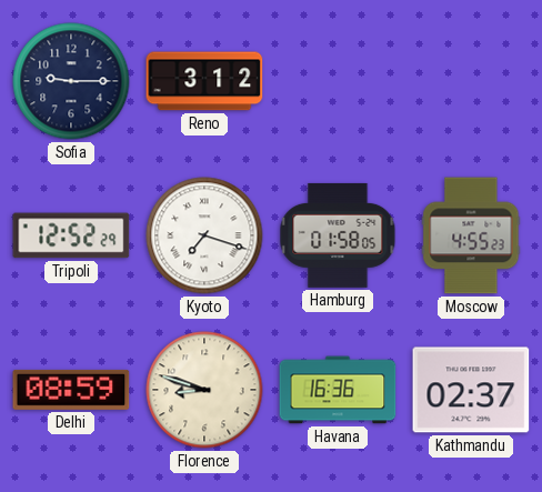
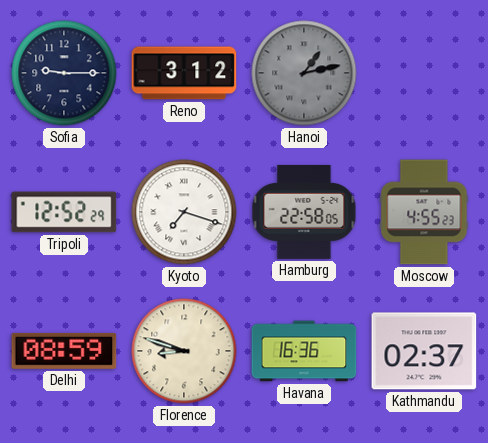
Hanoi: none -> 1:13
Hamburg: 01:58 -> 22:58
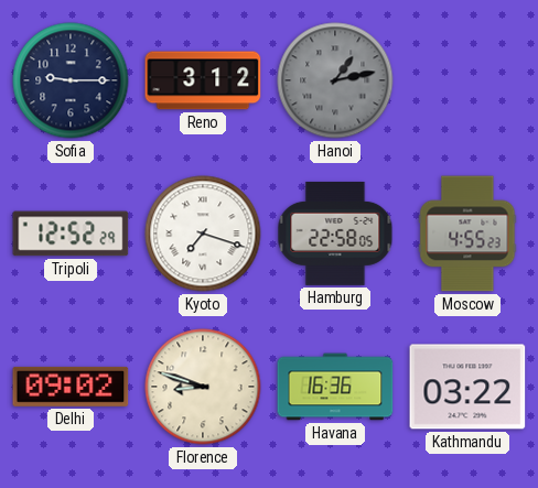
Delhi: 08:59 -> 09:02
Kathmandu: 02:37 -> 03:22
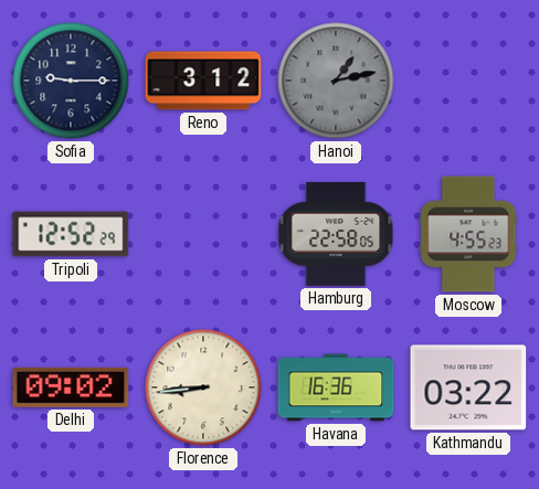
Kyoto: 7:18 -> none
Florence: 8:48 -> 8:44
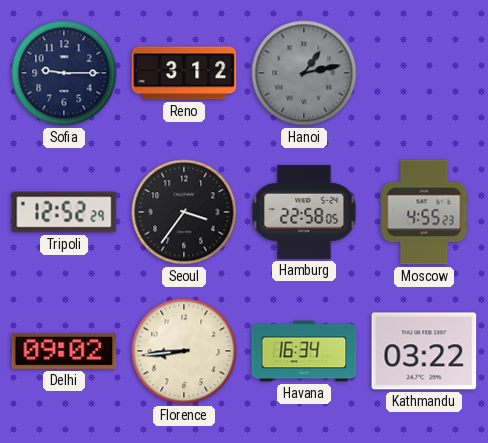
Seoul: none -> 3:36
Havana: 16:36 -> 16:34
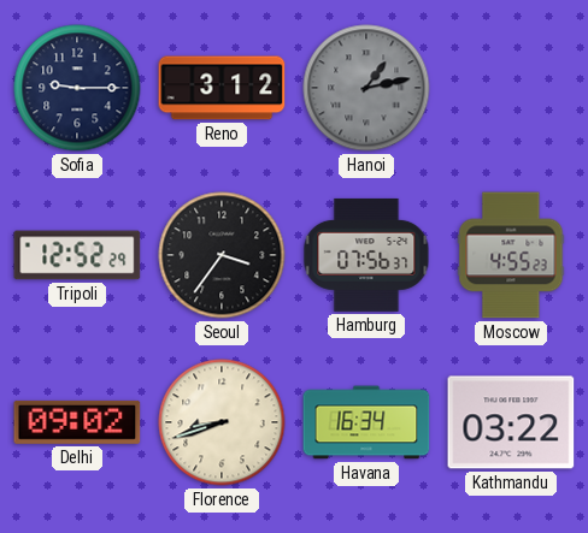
Hamburg: 22:58 -> 07:56
Florence: 8:44 -> 8:42
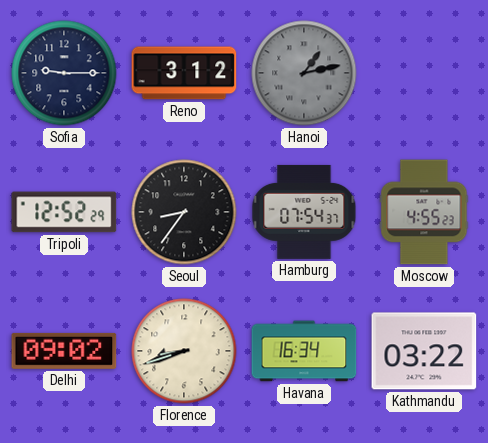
Seoul: 3:36 -> 8:36
Hamburg: 07:56 -> 07:54
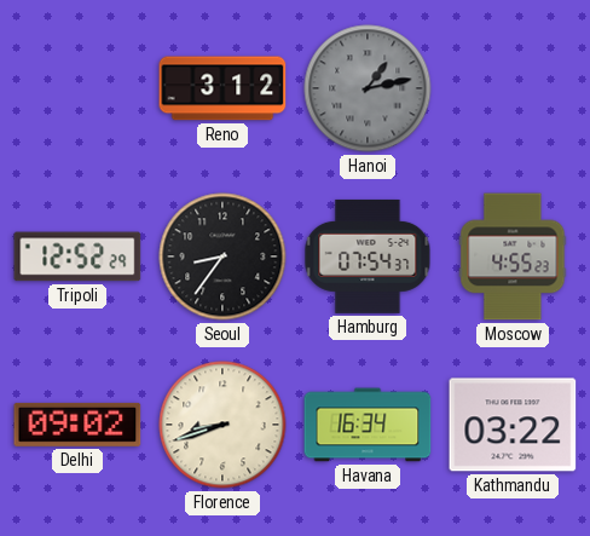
Sofia: 9:15 -> none
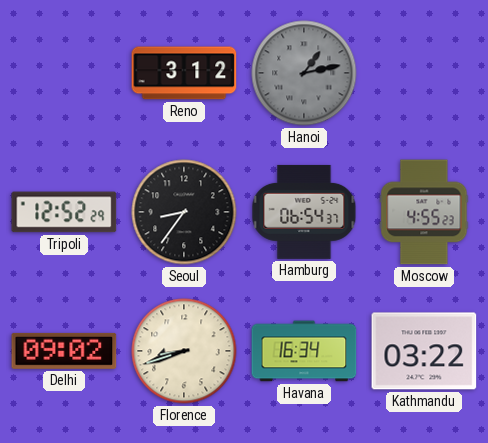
Hamburg: 07:54 -> 06:54
